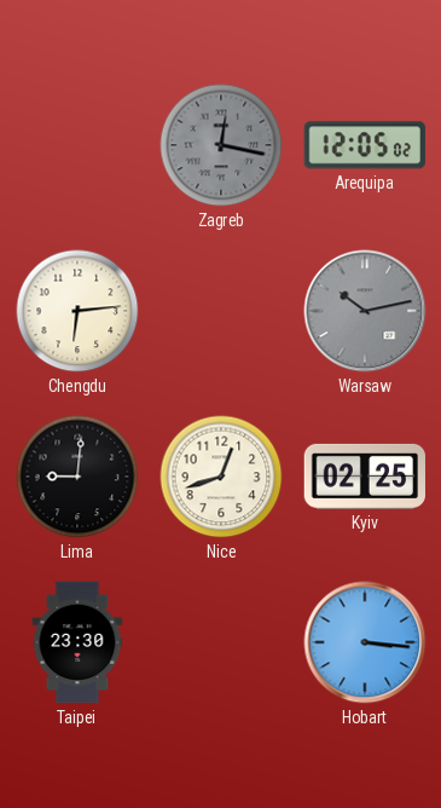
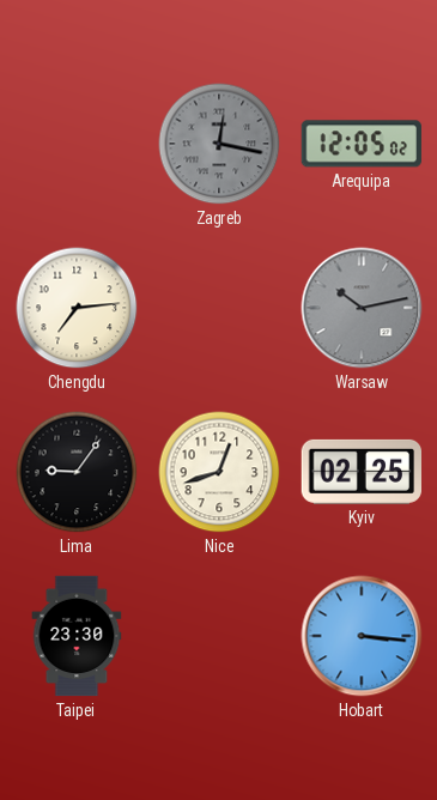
Chengdu: 6:14 -> 7:14
Lima: 9:01 -> 9:06
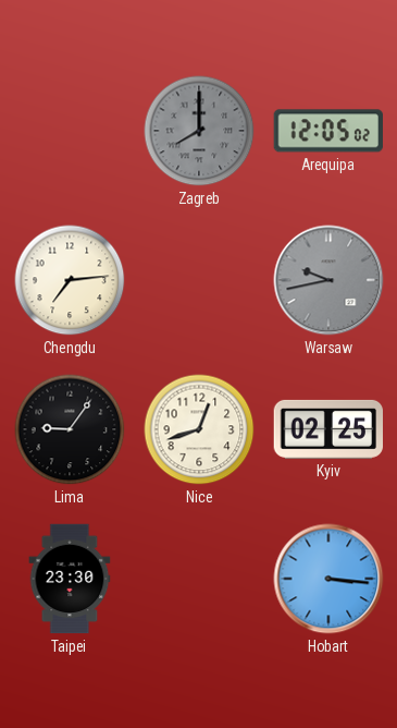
Zagreb: 12:17 -> 8:00
Warsaw: 10:13 -> 9:43
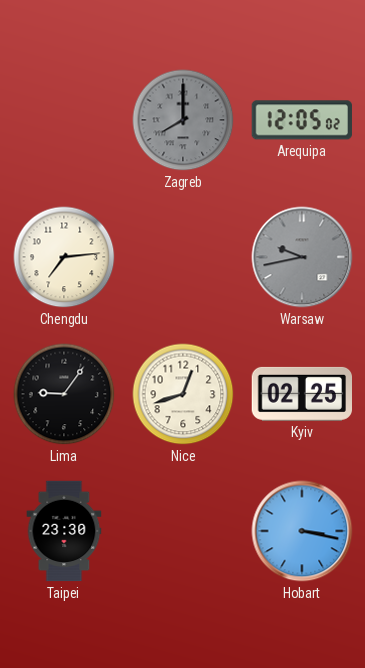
Hobart: 3:16 -> 3:17
